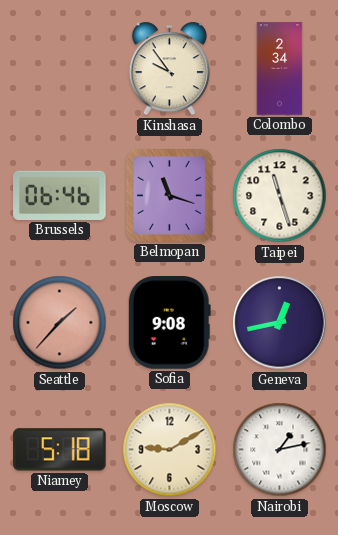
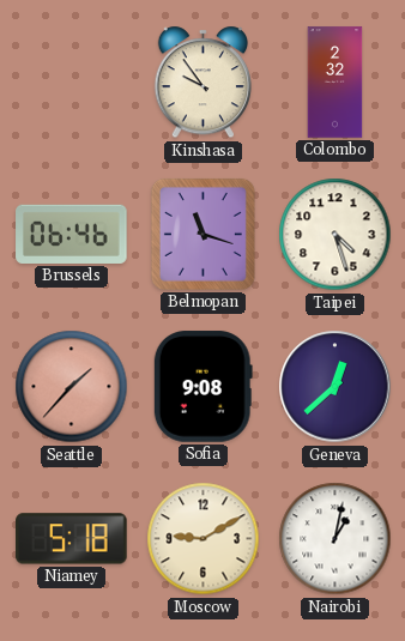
Colombo: 2:34 -> 2:32
Taipei: 11:27 -> 4:27
Geneva: 12:43 -> 12:38
Nairobi: 1:13 -> 1:02
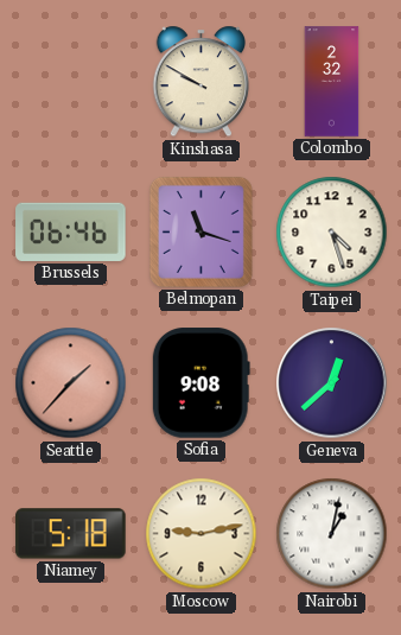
Kinshasa: 9:54 -> 9:50
Moscow: 9:10 -> 9:13
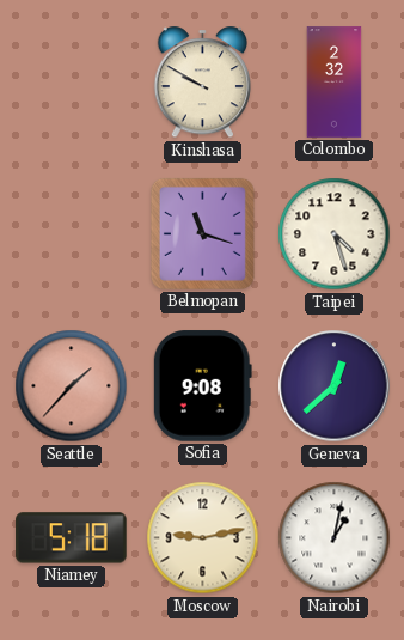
Brussels: 06:46 -> none
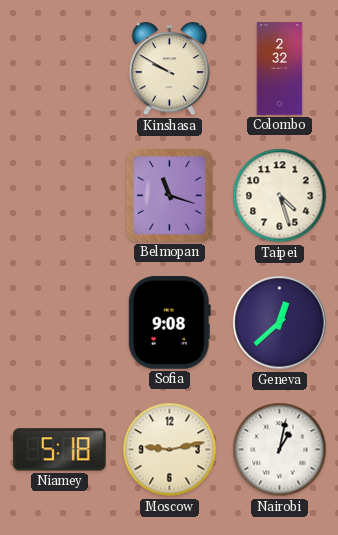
Seattle: 1:37 -> none
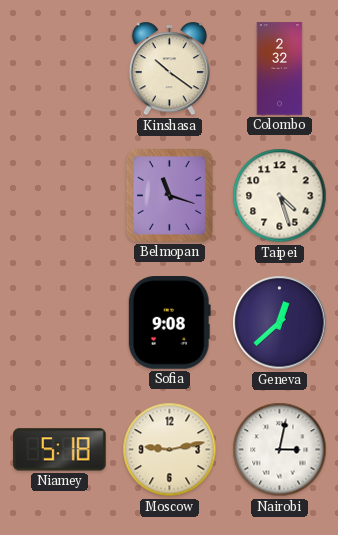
Kinshasa: 9:50 -> 10:21
Nairobi: 1:02 -> 3:02
